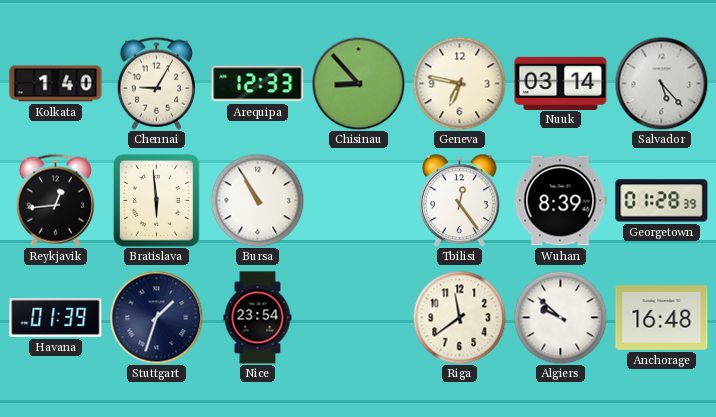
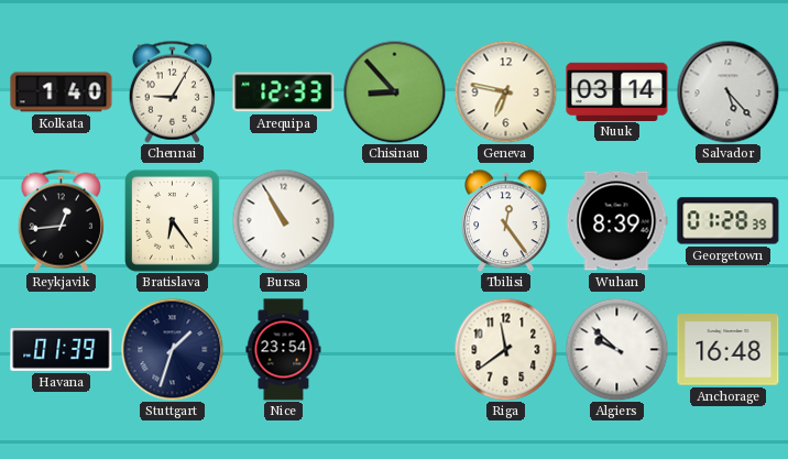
Bratislava: 5:59 -> 6:24
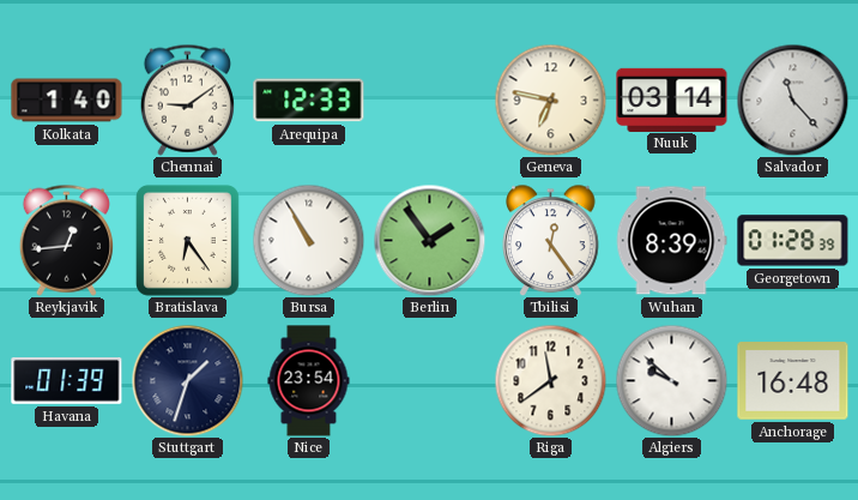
Chennai: 9:05 -> 9:09
Chisinau: 8:53 -> none
Salvador: 5:23 -> 11:23
Berlin: none -> 1:54
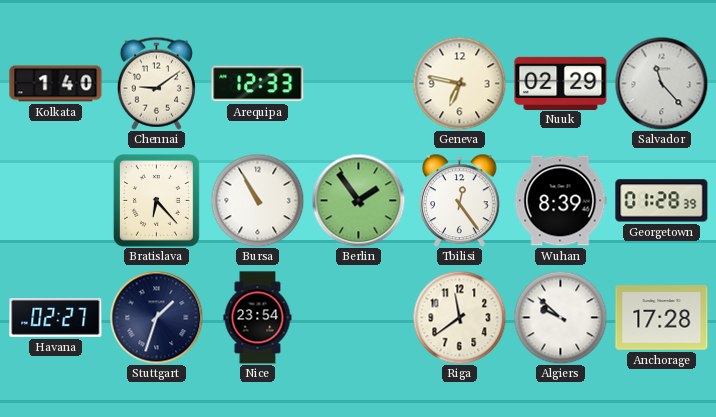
Nuuk: 03:14 -> 02:29
Reykjavik: 12:44 -> none
Bratislava: 6:24 -> 6:23
Havana: 01:39 -> 02:27
Anchorage: 16:48 -> 17:28
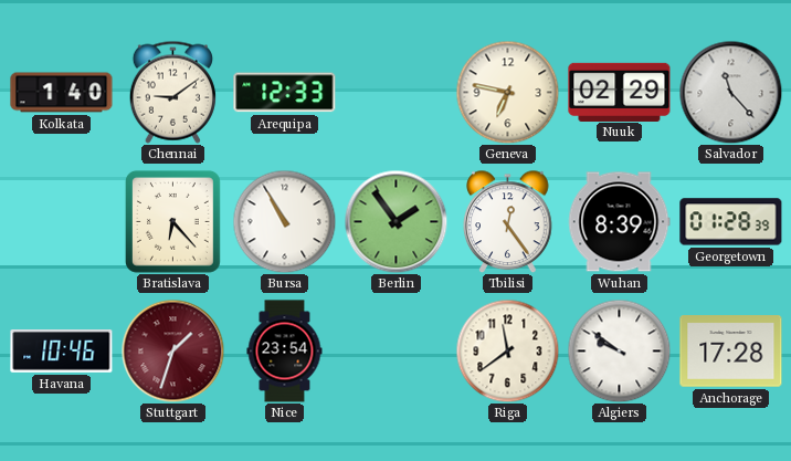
Havana: 02:27 -> 10:46
Stuttgart dial: navy -> burgundy
Algiers: 9:52 -> 9:51
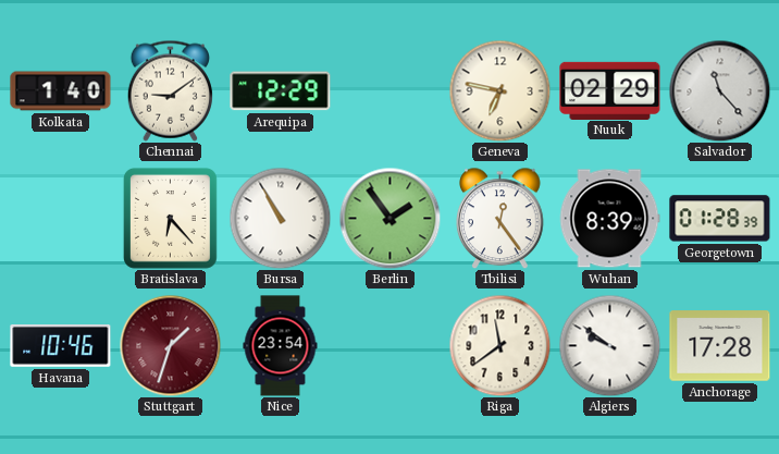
Arequipa: 12:33 -> 12:29
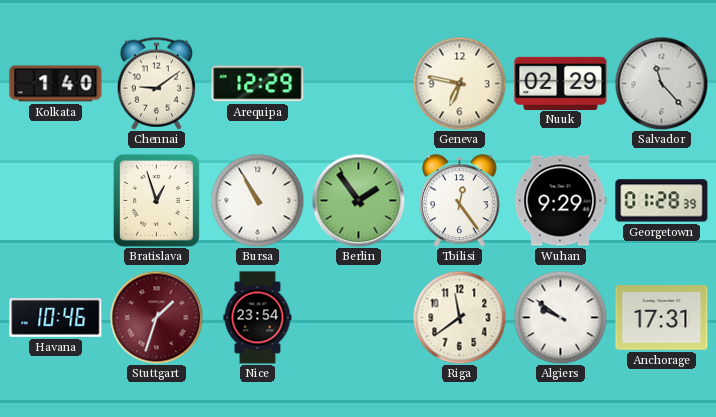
Bratislava: 6:23 -> 12:57
Wuhan: 8:39 -> 9:29
Anchorage: 17:28 -> 17:31
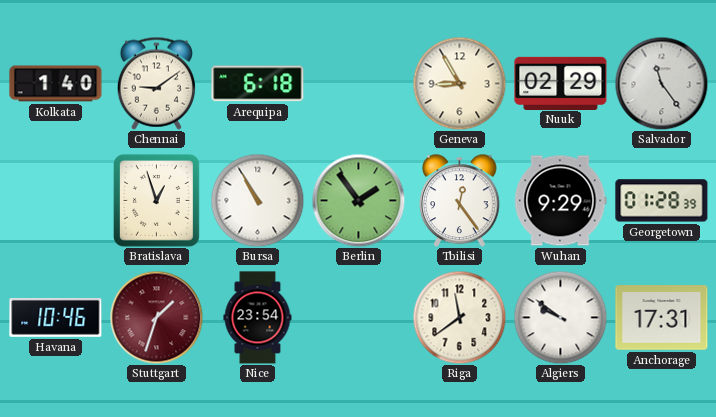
Arequipa: 12:29 -> 6:18
Geneva: 6:47 -> 8:55
Salvador: 11:23 -> 11:24
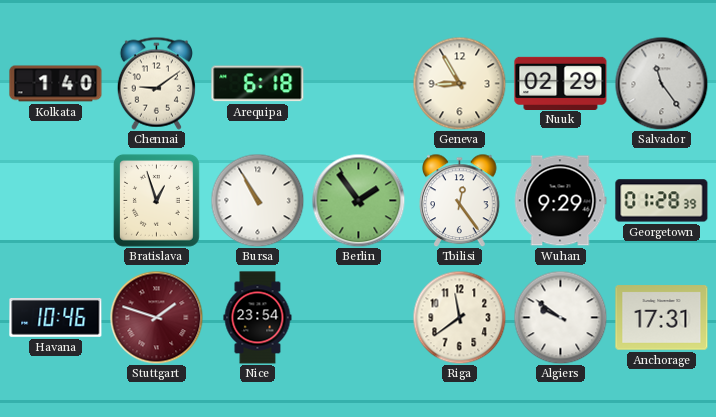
Stuttgart: 1:33 -> 1:48
